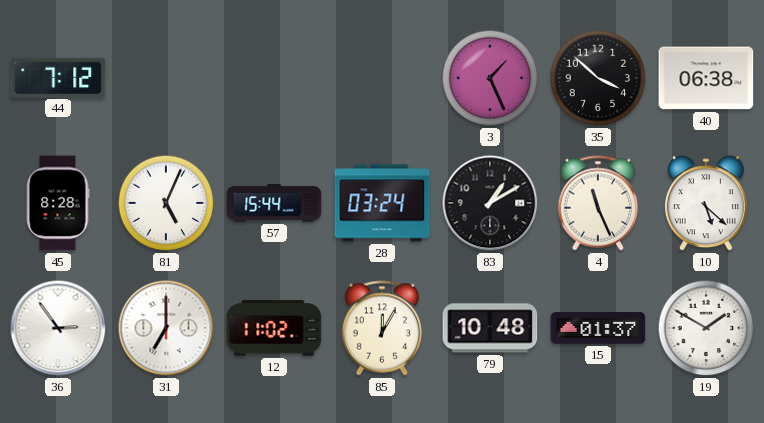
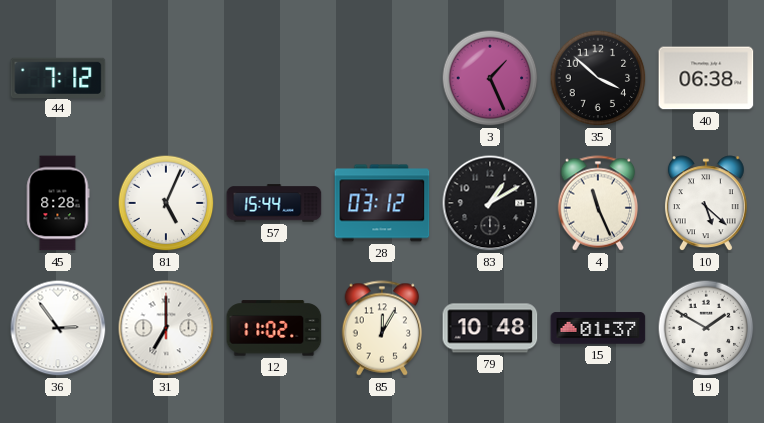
28: 03:24 -> 03:12
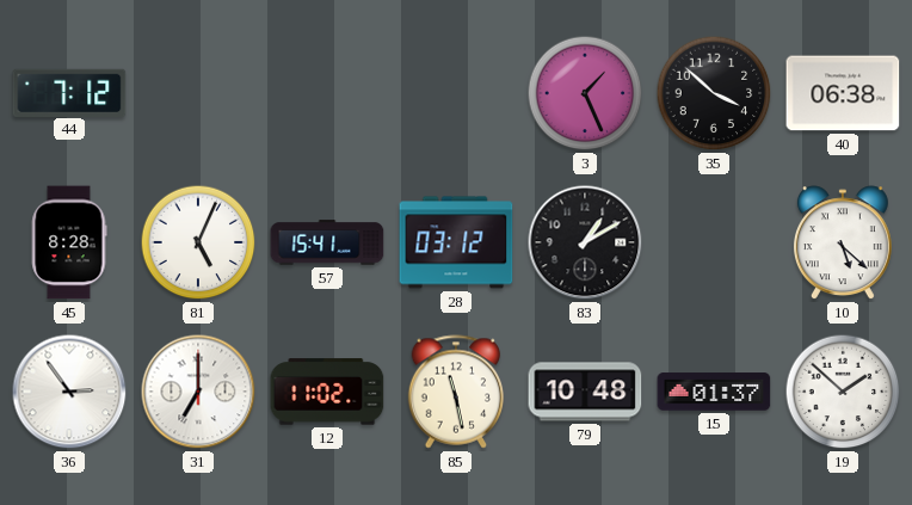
57: 15:44 -> 15:41
4: 11:26 -> none
85: 12:05 -> 11:28
19: 1:50 -> 1:52
